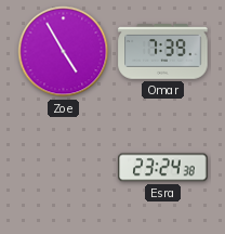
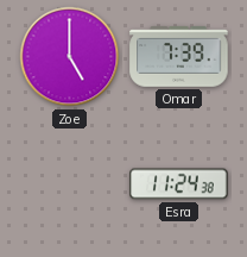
Zoe: 4:55 -> 5:00
Esra: 23:24 -> 11:24
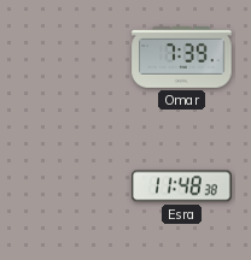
Zoe: 5:00 -> none
Esra: 11:24 -> 11:48
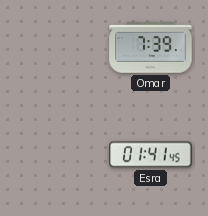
Esra: 11:48 -> 01:41
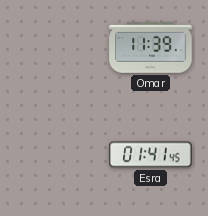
Omar: 7:39 -> 11:39
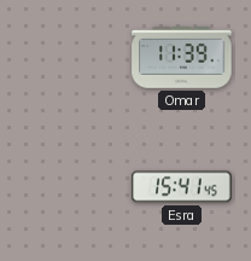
Esra: 01:41 -> 15:41
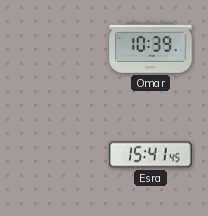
Omar: 11:39 -> 10:39
